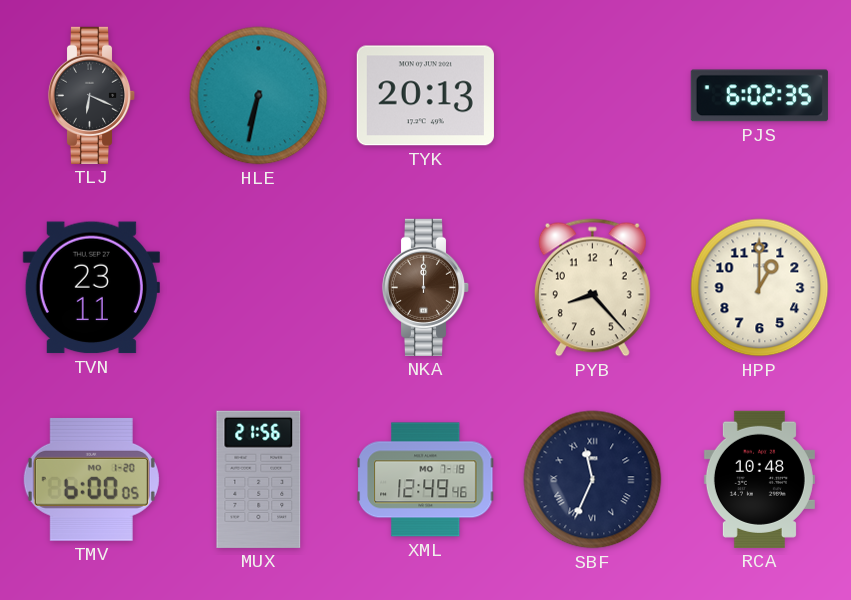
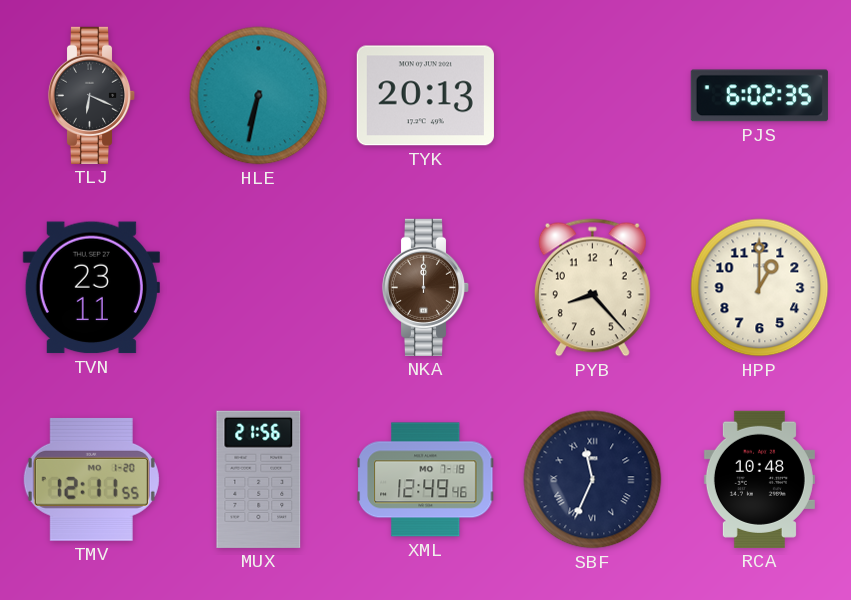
TMV: 6:00 -> 12:11
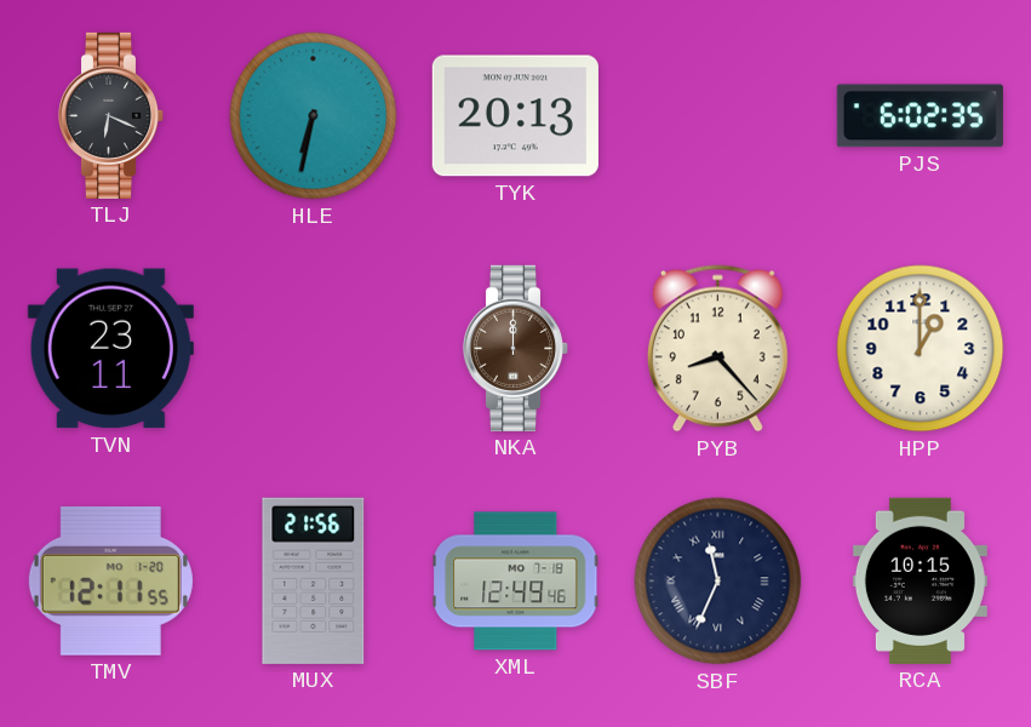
RCA: 10:48 -> 10:15
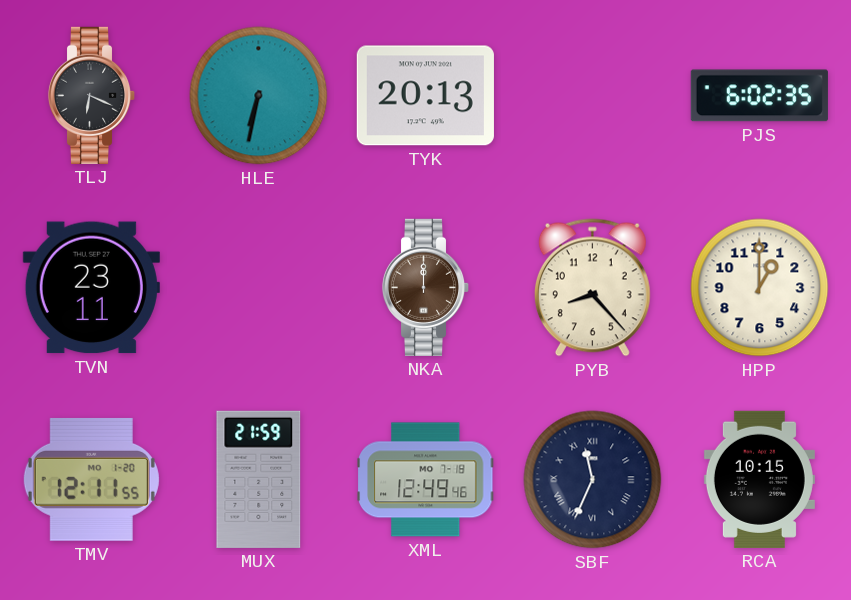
MUX: 21:56 -> 21:59
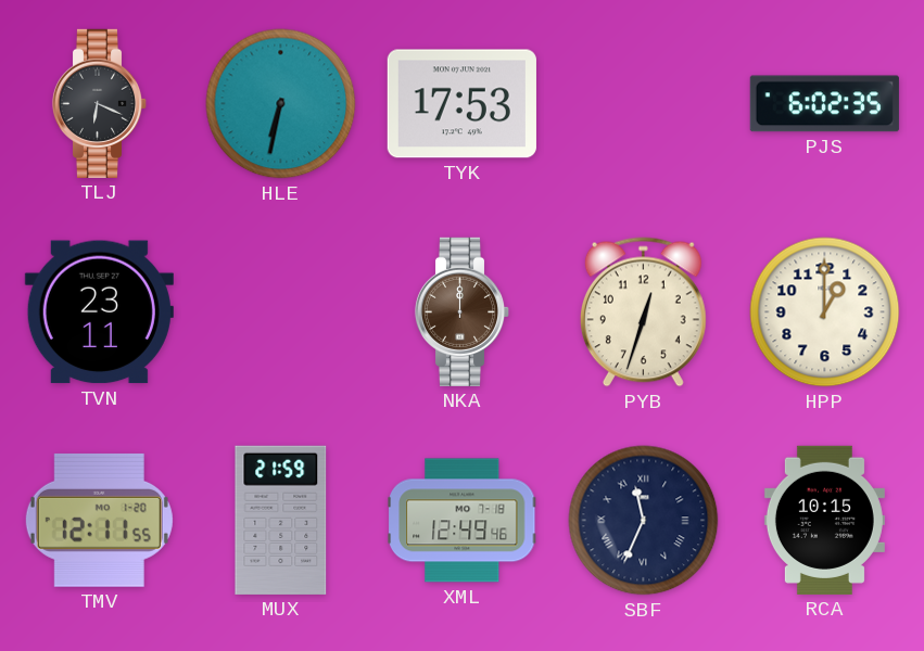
TYK: 20:13 -> 17:53
PYB: 8:23 -> 12:33
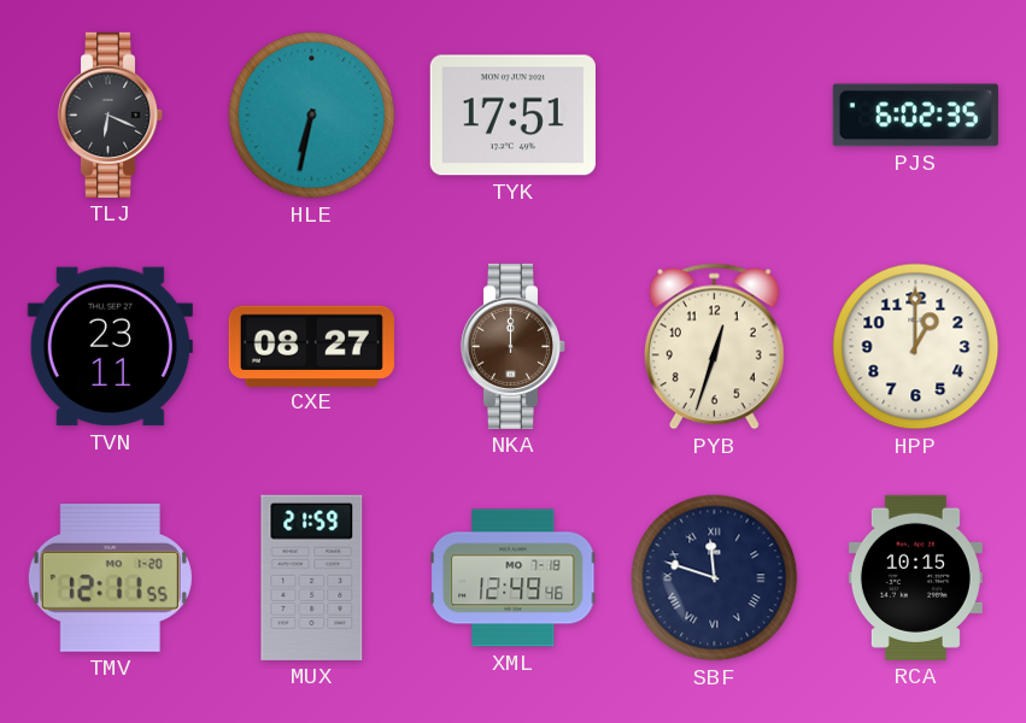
TYK: 17:53 -> 17:51
CXE: none -> 08:27
SBF: 11:34 -> 11:48
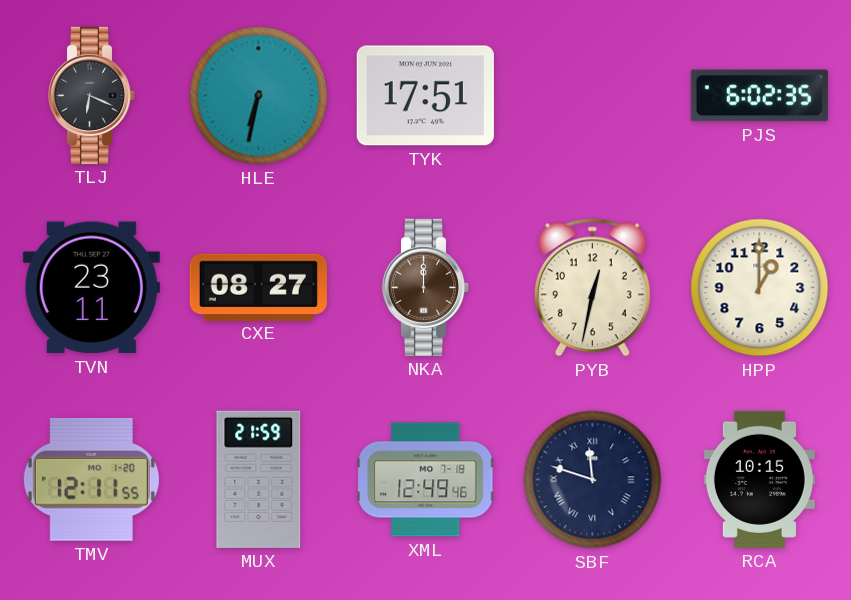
PYB: 12:33 -> 12:32
